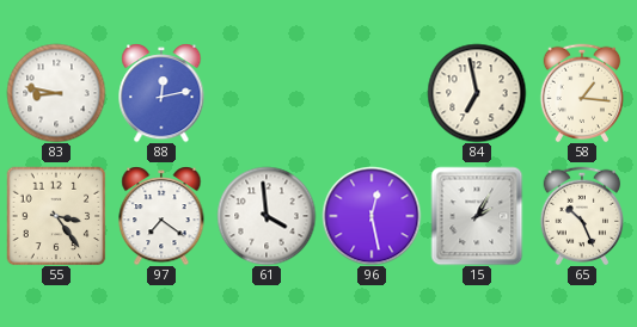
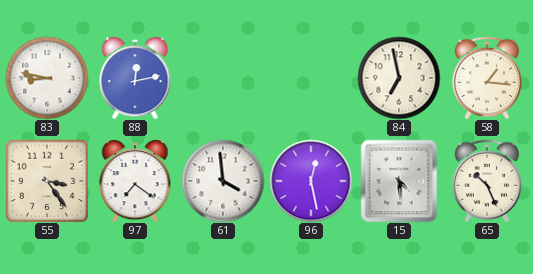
15: 2:05 -> 4:29
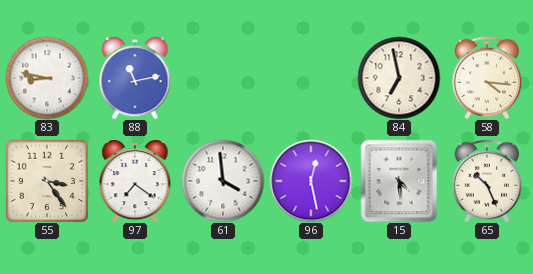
88: 12:13 -> 11:13
58: 1:16 -> 4:16
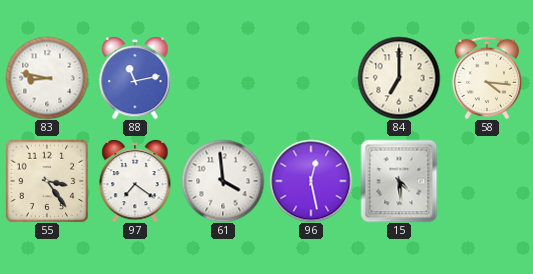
84: 6:58 -> 7:00
65: 10:26 -> none
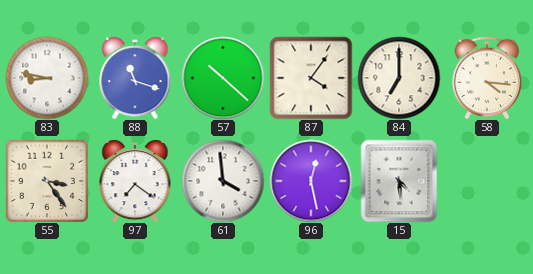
88: 11:13 -> 11:18
57: none -> 10:22
87: none -> 4:06
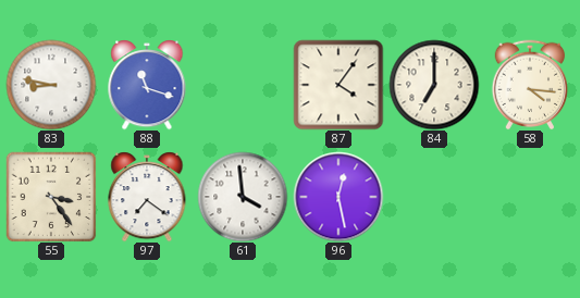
57: 10:22 -> none
15: 4:29 -> none
